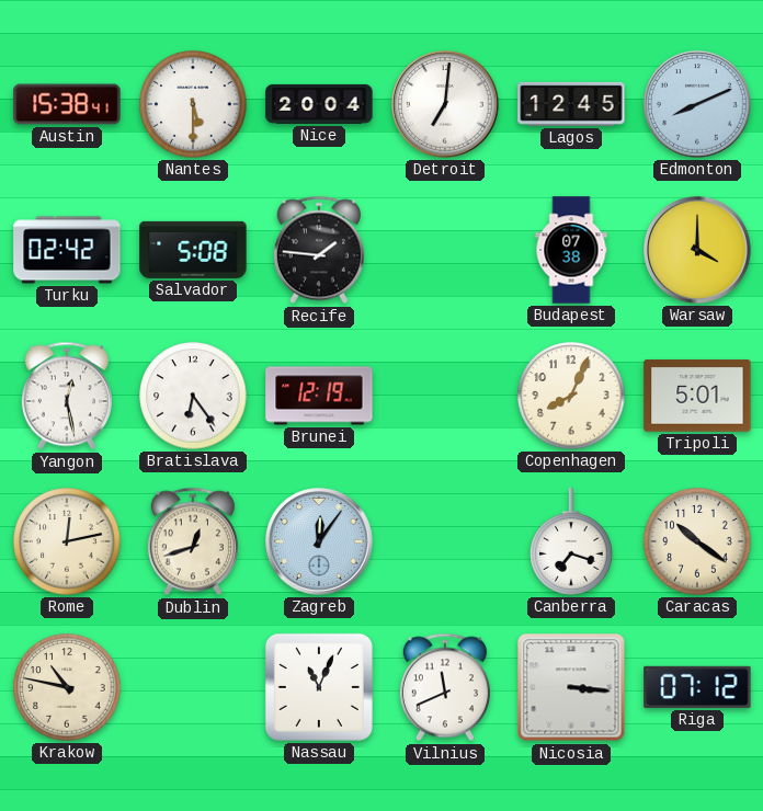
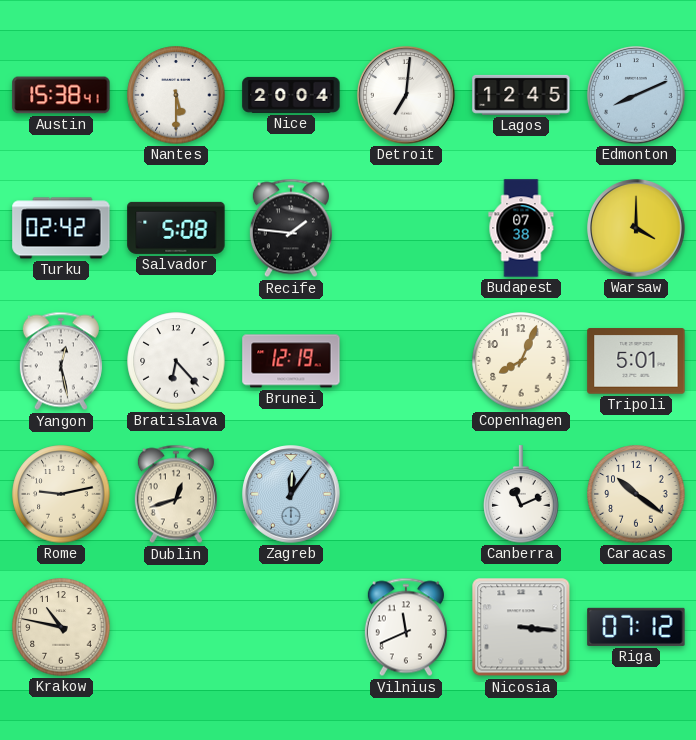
Bratislava: 6:24 -> 6:23
Rome: 12:13 -> 9:13
Canberra: 7:18 -> 11:11
Nassau: 11:04 -> none
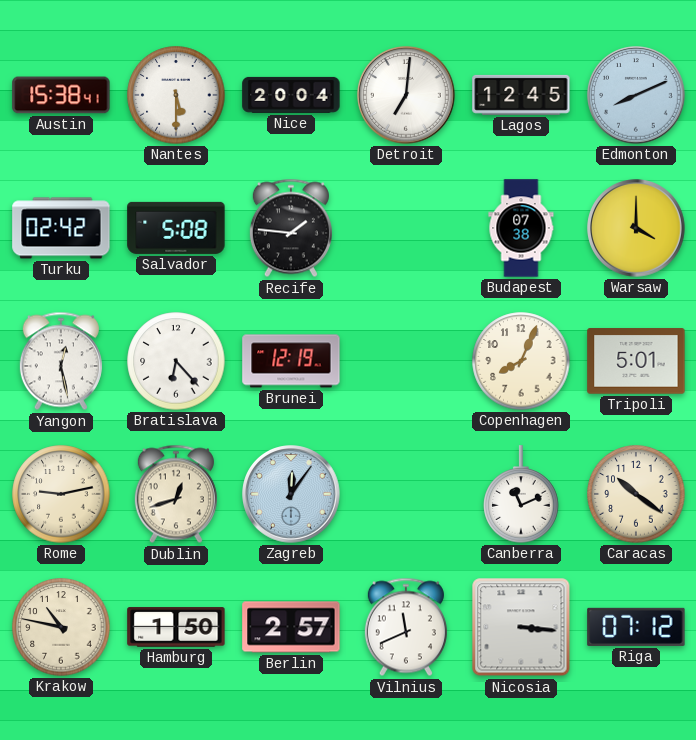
Hamburg: none -> 1:50
Berlin: none -> 2:57
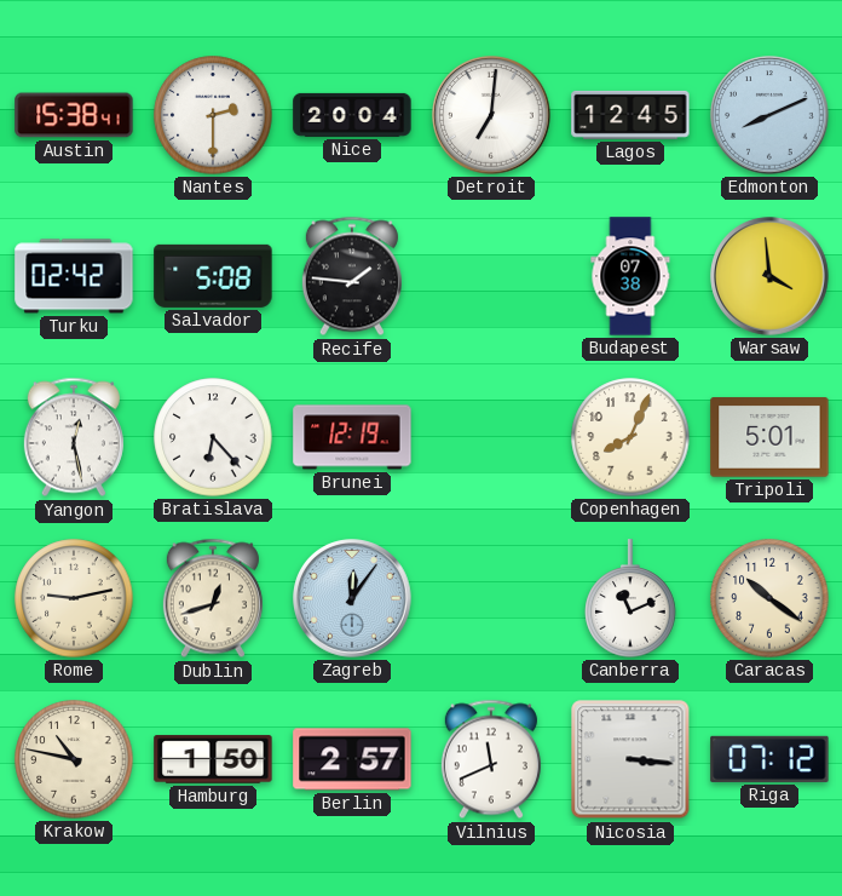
Nantes: 5:30 -> 2:30
Warsaw: 4:00 -> 3:59
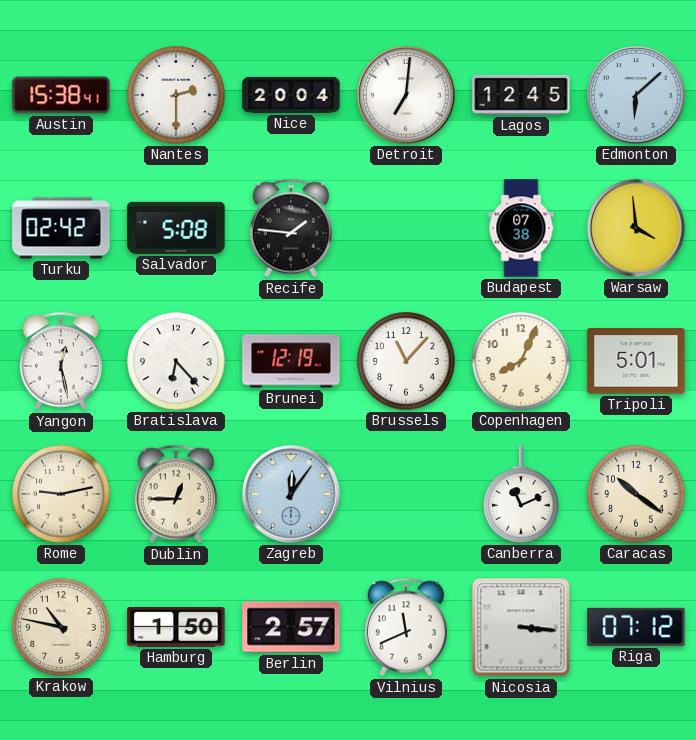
Edmonton: 8:11 -> 6:08
Brussels: none -> 11:07
Dublin: 12:42 -> 12:45
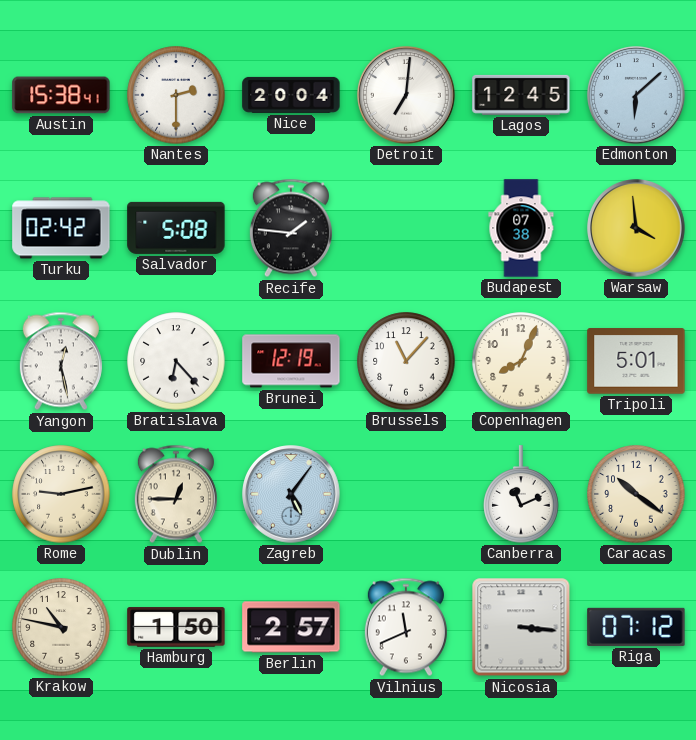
Zagreb: 12:06 -> 5:06
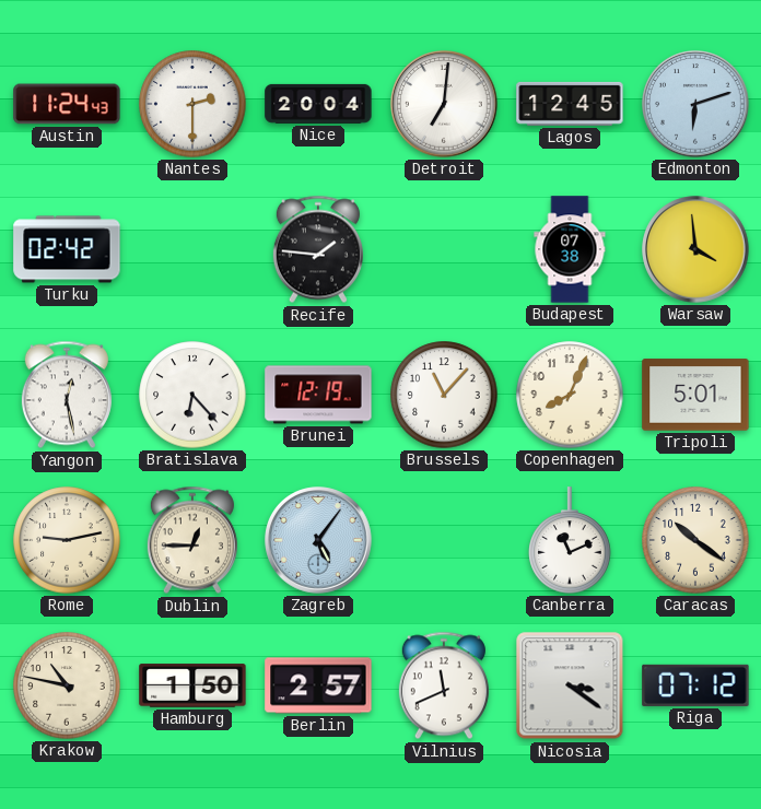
Austin: 15:38 -> 11:24
Edmonton: 6:08 -> 6:12
Salvador: 5:08 -> none
Nicosia: 3:16 -> 3:21
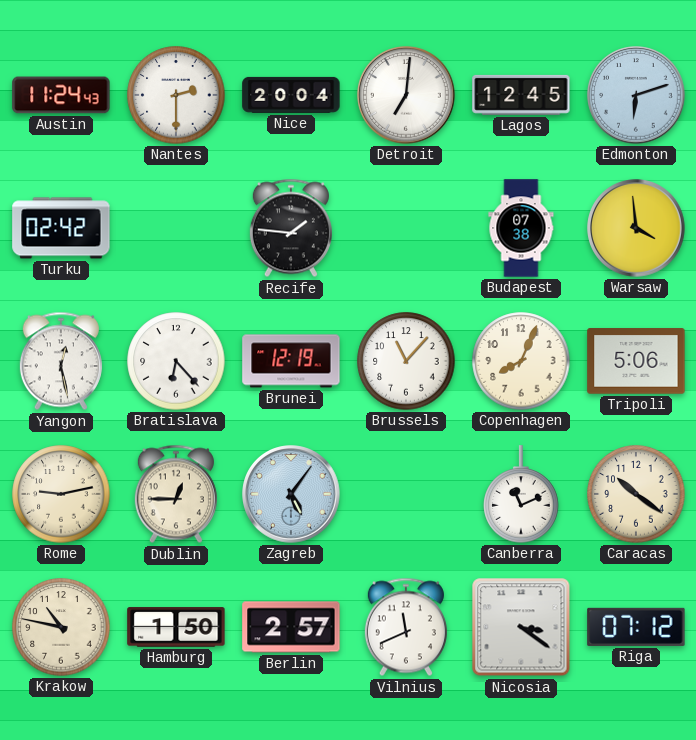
Tripoli: 5:01 -> 5:06
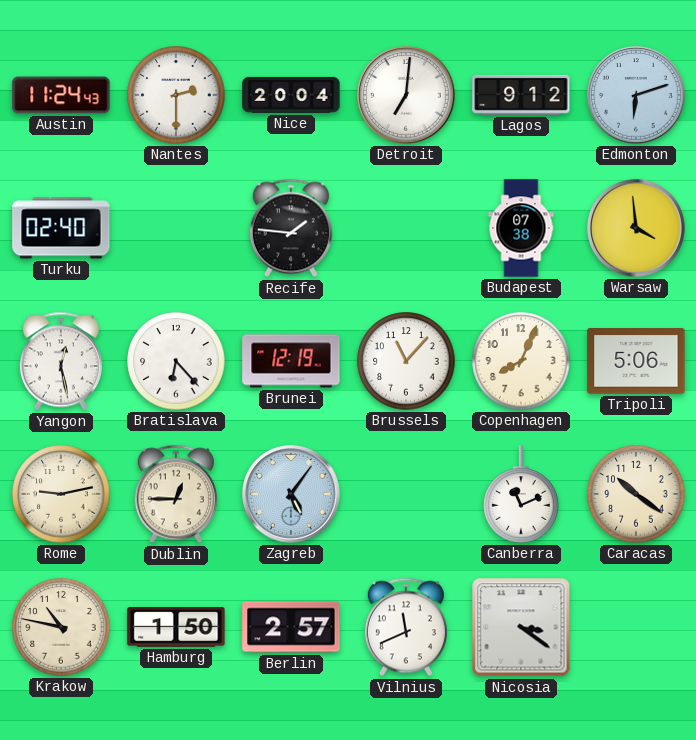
Lagos: 12:45 -> 9:12
Turku: 02:42 -> 02:40
Riga: 07:12 -> none
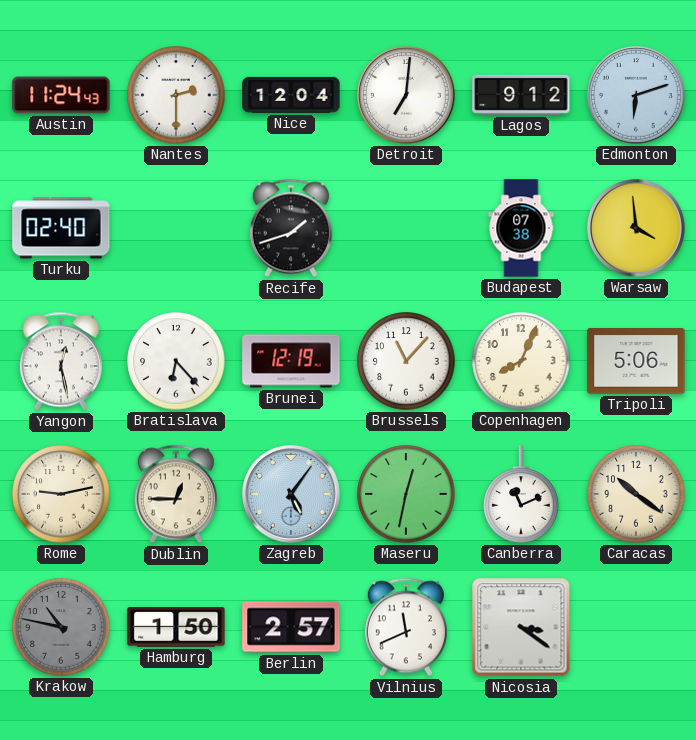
Nice: 20:04 -> 12:04
Recife: 1:46 -> 1:42
Maseru: none -> 12:32
Krakow dial: cream -> grey
